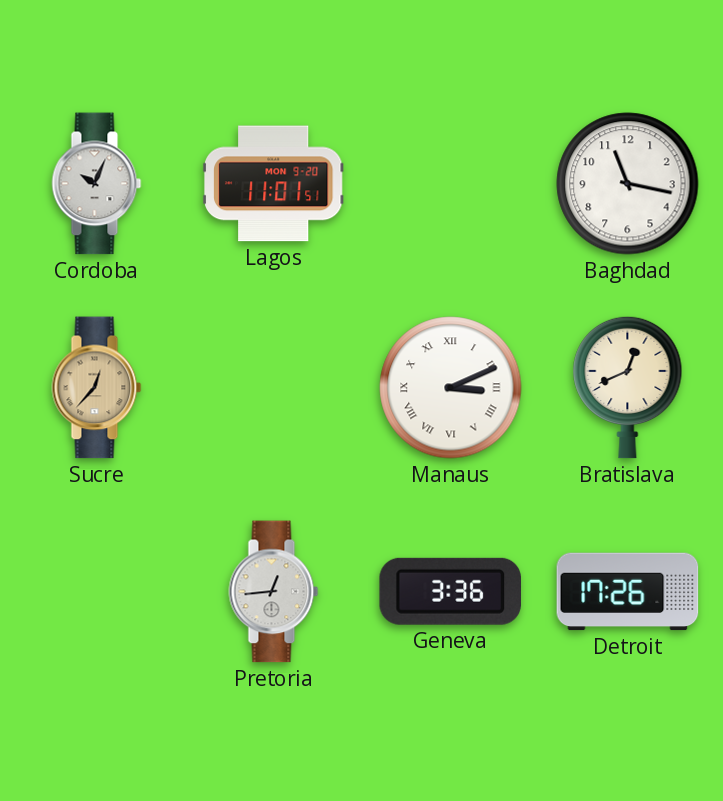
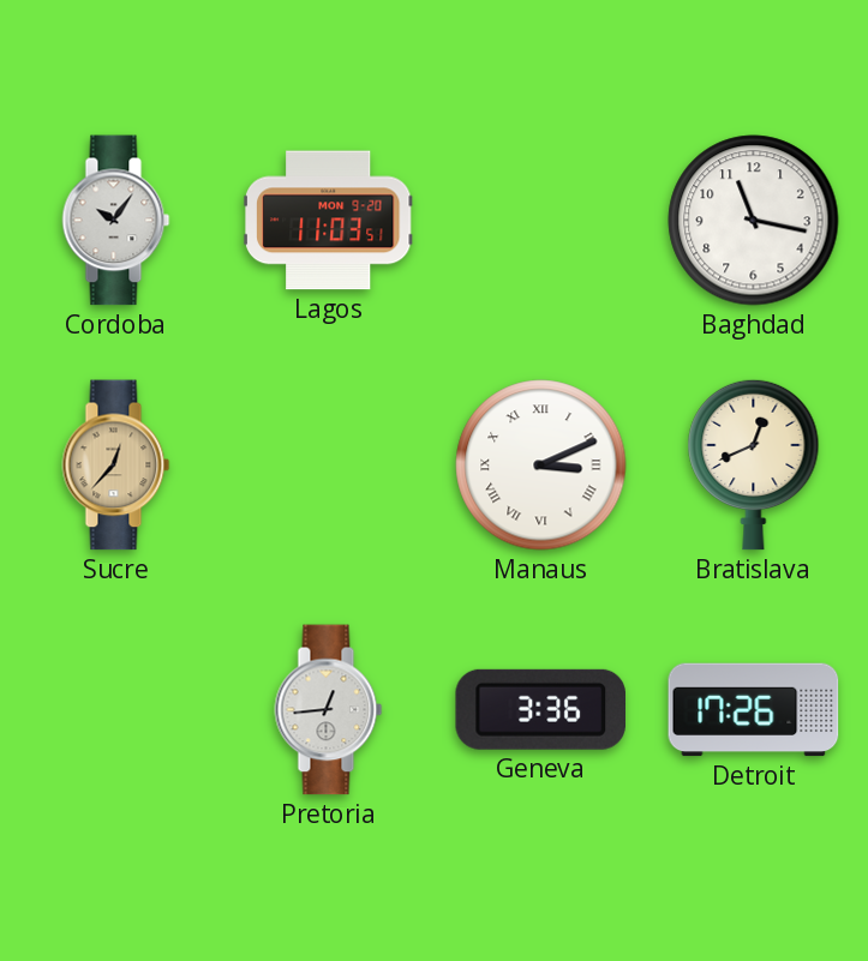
Cordoba: 10:04 -> 10:06
Lagos: 11:01 -> 11:03
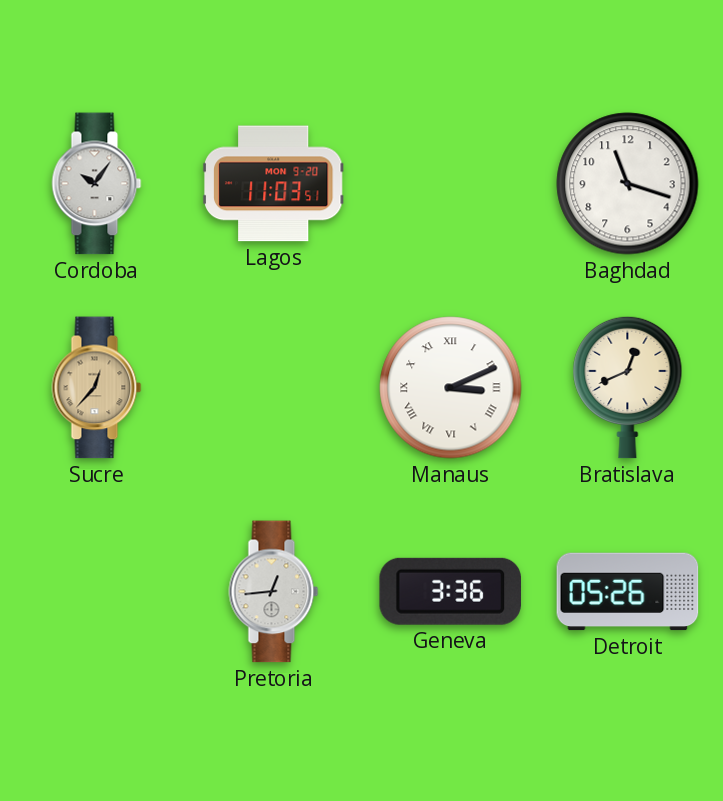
Baghdad: 11:17 -> 11:18
Detroit: 17:26 -> 05:26
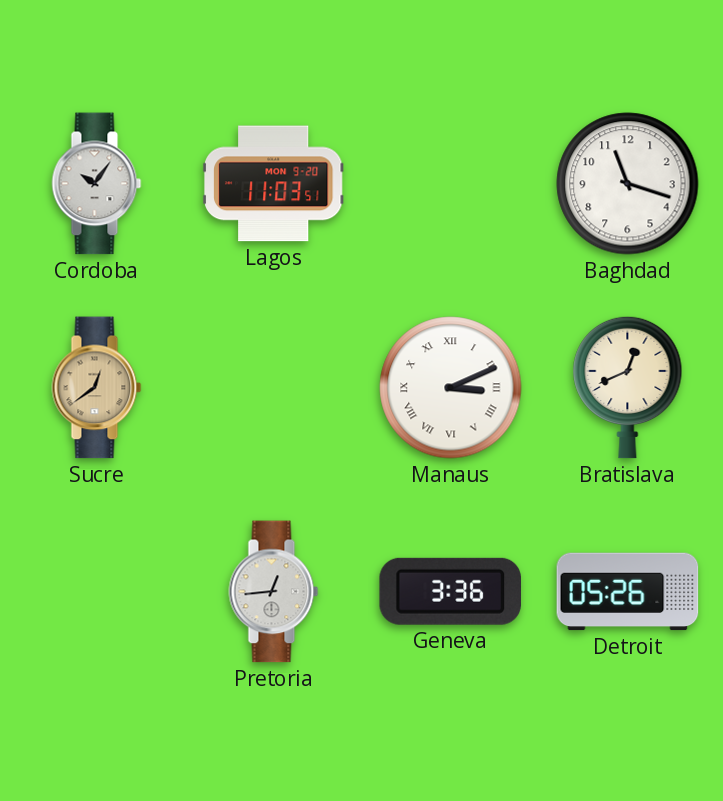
Sucre: 12:37 -> 12:39
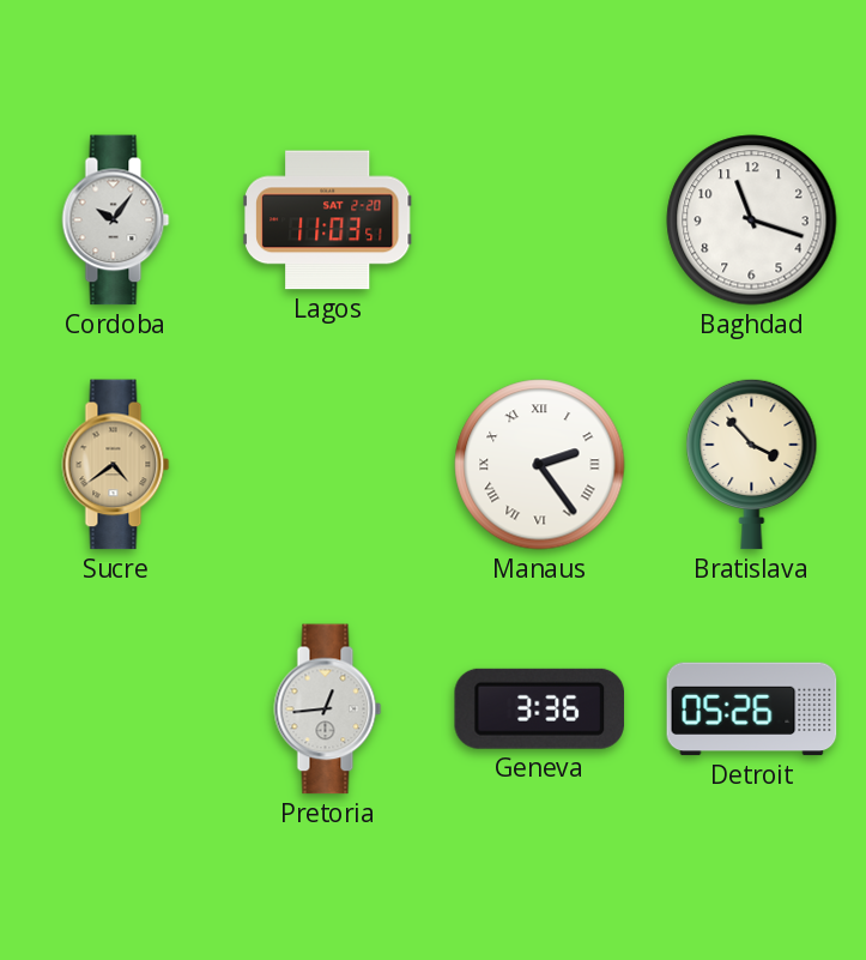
Lagos date: MON 9-20 -> SAT 2-20
Sucre: 12:39 -> 4:39
Manaus: 3:11 -> 2:24
Bratislava: 12:41 -> 3:53
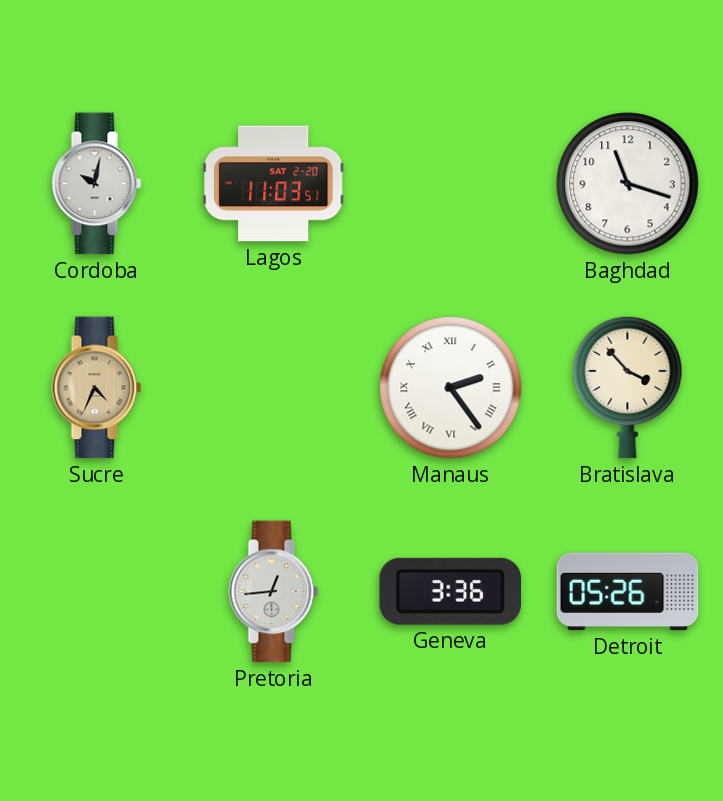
Cordoba: 10:06 -> 10:02
Sucre: 4:39 -> 4:34
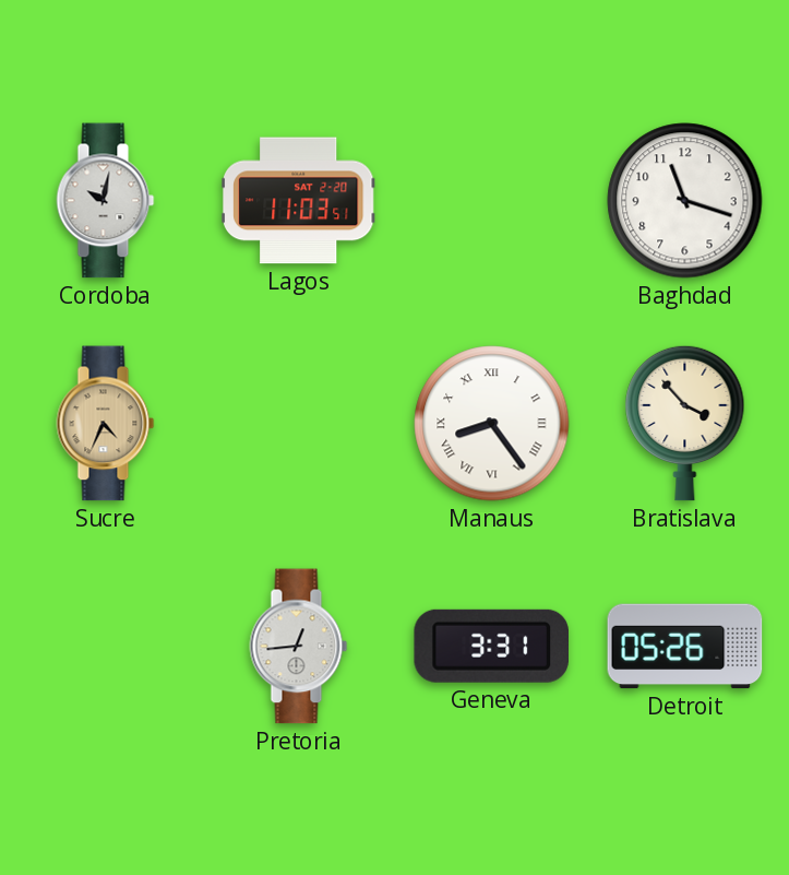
Manaus: 2:24 -> 8:24
Geneva: 3:36 -> 3:31
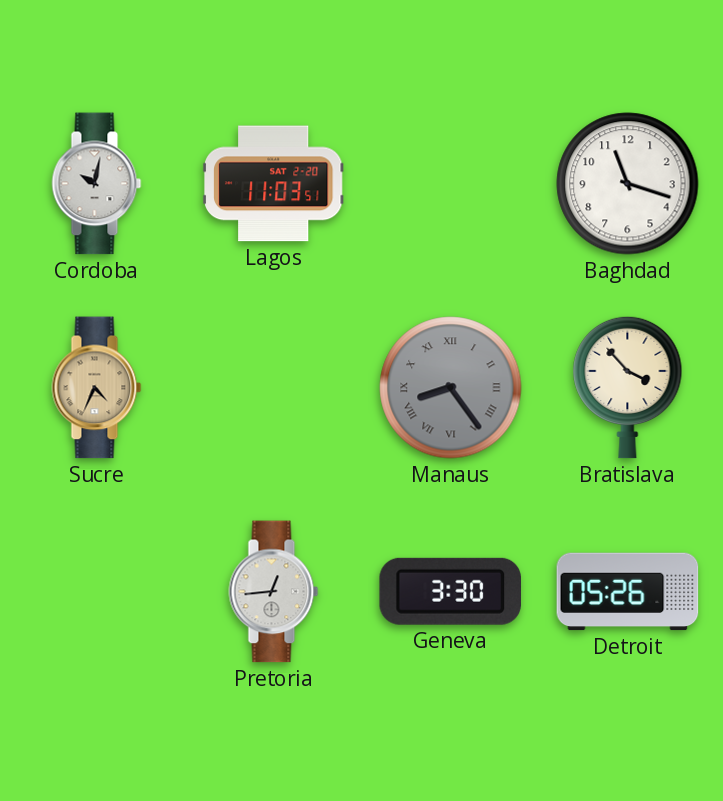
Manaus dial: white -> grey
Geneva: 3:31 -> 3:30
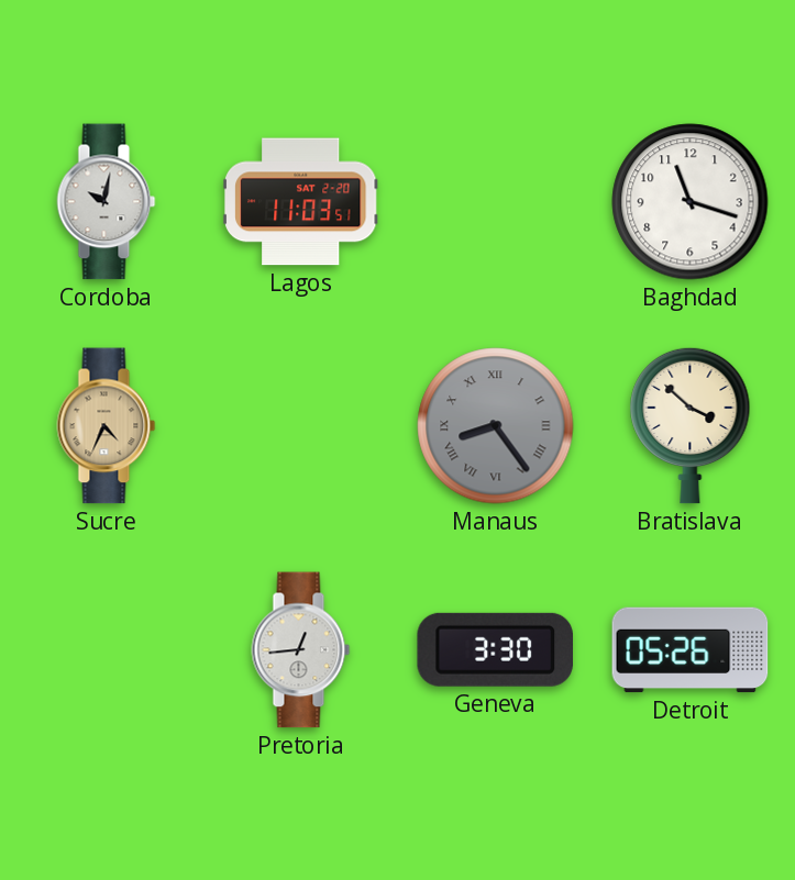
Bratislava: 3:53 -> 3:52
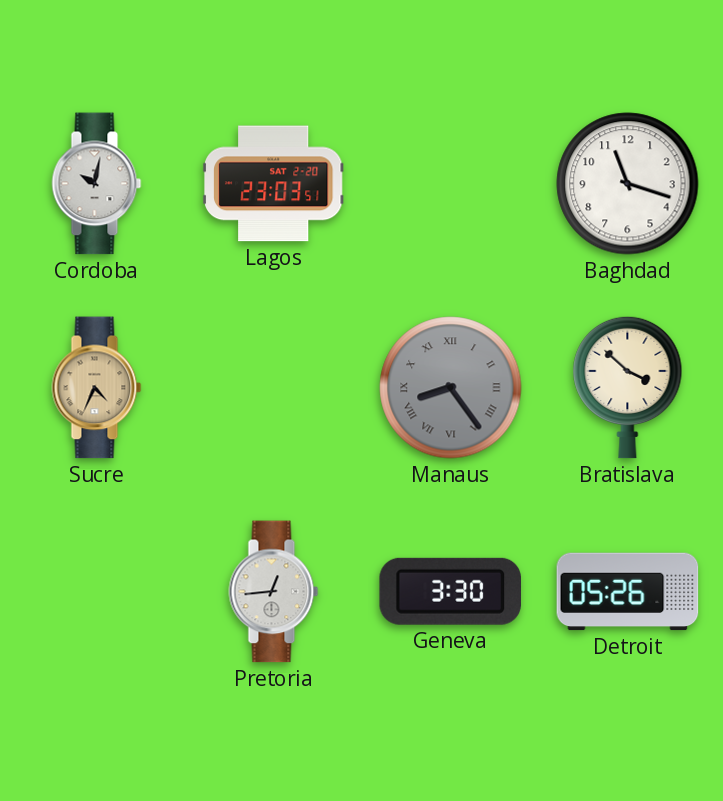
Lagos: 11:03 -> 23:03
